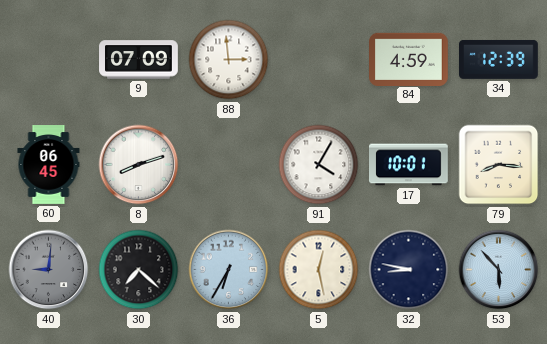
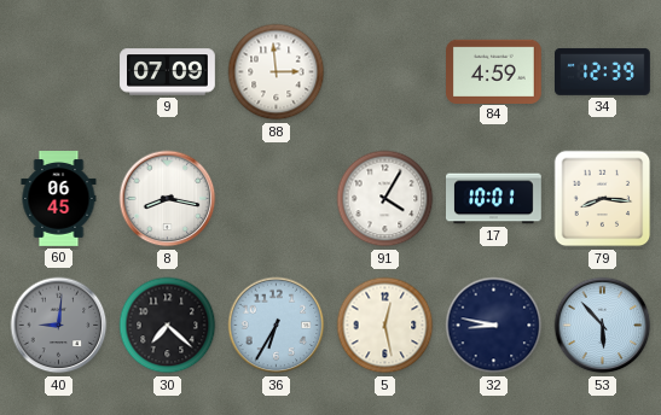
8: 8:12 -> 8:17
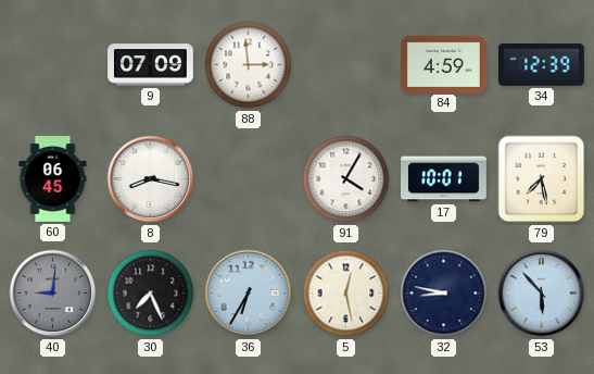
79: 8:16 -> 7:28
30: 7:22 -> 7:26
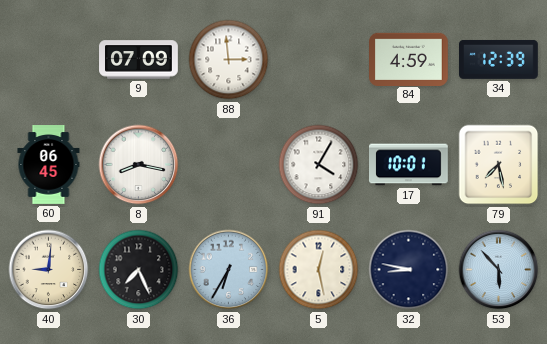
40 dial: grey -> cream
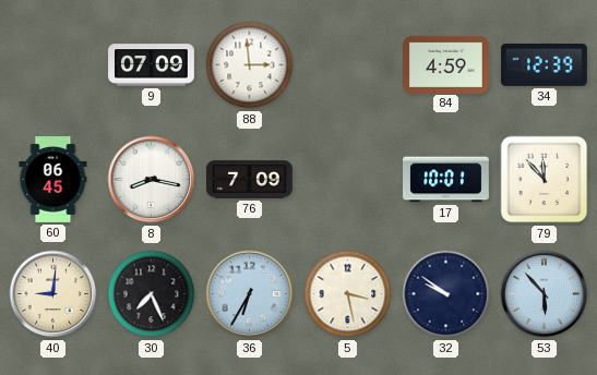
76: none -> 7:09
91: 4:05 -> none
79: 7:28 -> 11:53
5: 12:28 -> 3:28
32: 8:47 -> 9:51
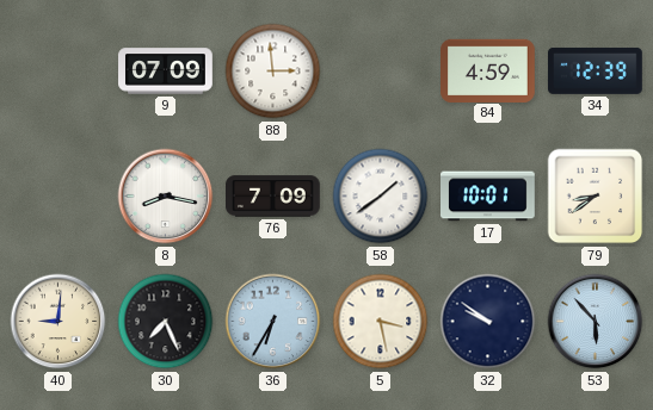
60: 06:45 -> none
58: none -> 1:39
79: 11:53 -> 8:39
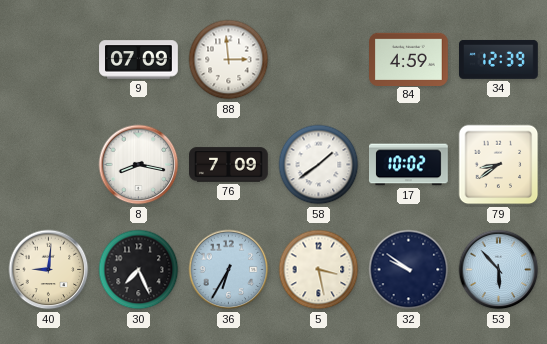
17: 10:01 -> 10:02
